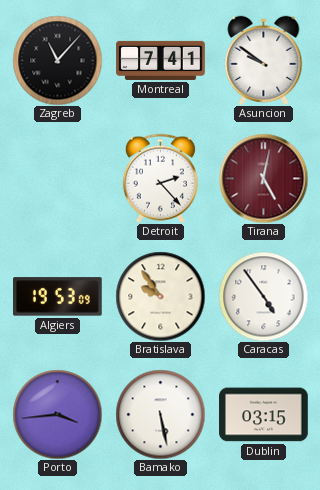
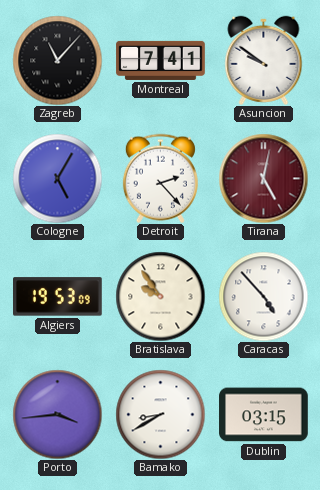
Cologne: none -> 5:05
Caracas: 4:54 -> 4:53
Bamako: 5:28 -> 8:40
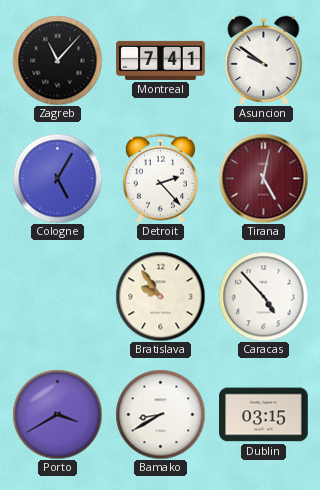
Algiers: 19:53 -> none
Porto: 3:44 -> 3:40
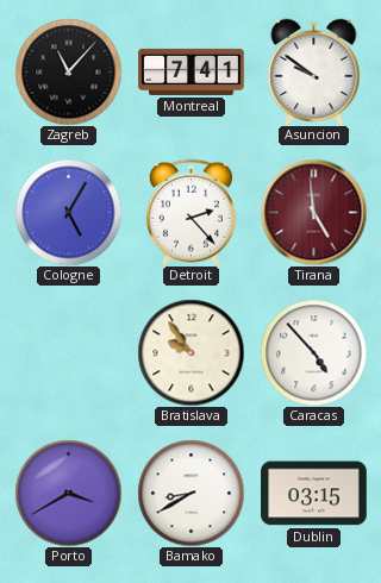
Tirana: 5:02 -> 4:59
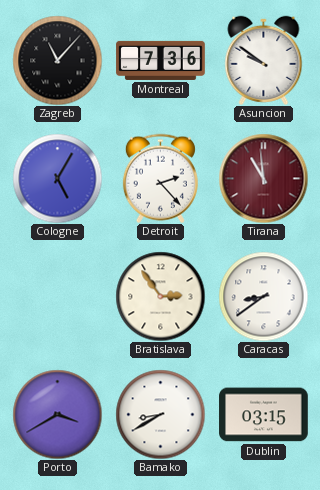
Montreal: 7:41 -> 7:36
Tirana: 4:59 -> 10:59
Bratislava: 9:54 -> 2:54
Caracas: 4:53 -> 8:39
